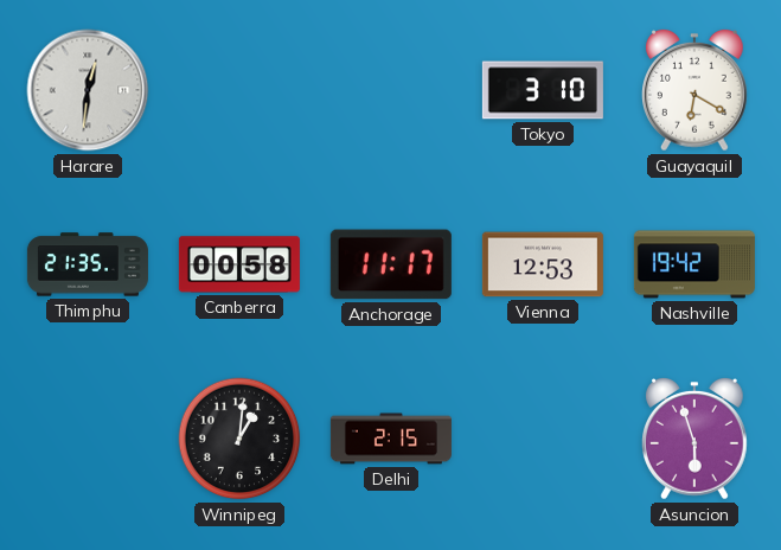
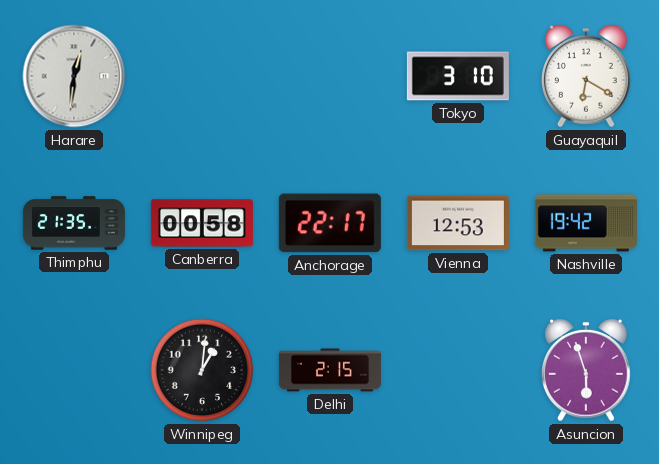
Anchorage: 11:17 -> 22:17
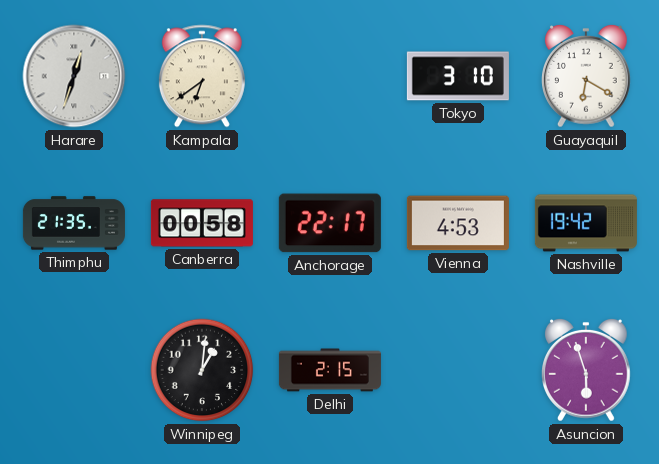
Harare: 12:31 -> 12:33
Kampala: none -> 6:39
Vienna: 12:53 -> 4:53
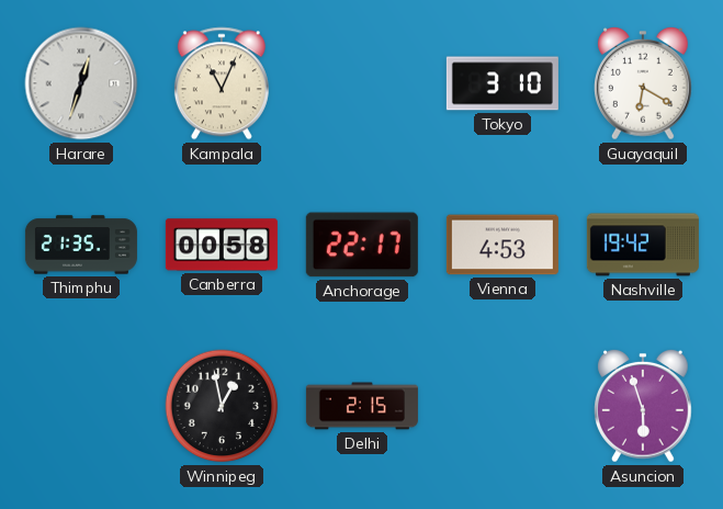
Kampala: 6:39 -> 11:04
Winnipeg: 1:01 -> 12:58
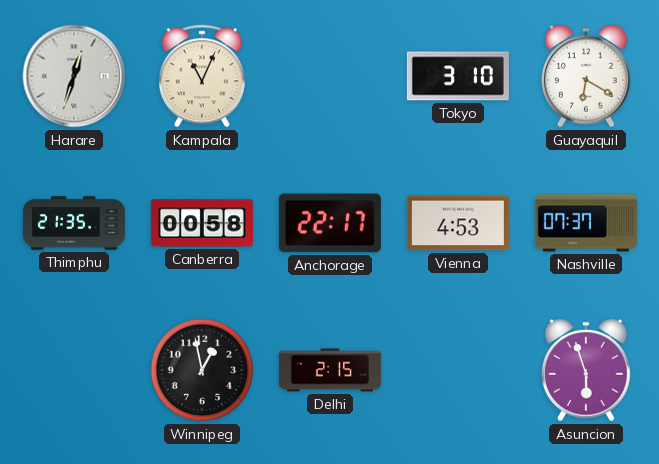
Nashville: 19:42 -> 07:37
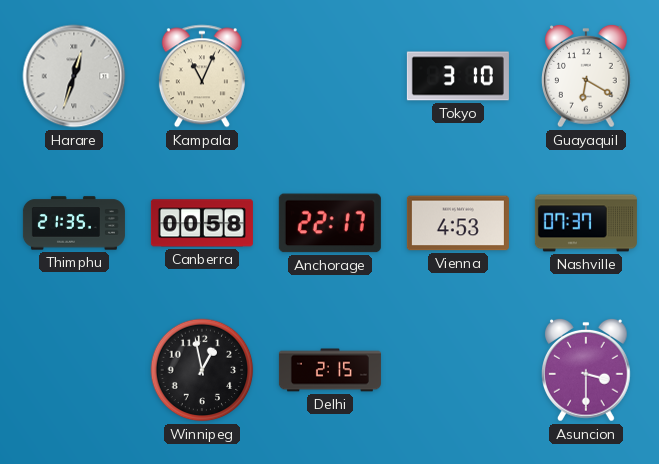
Asuncion: 5:57 -> 3:30
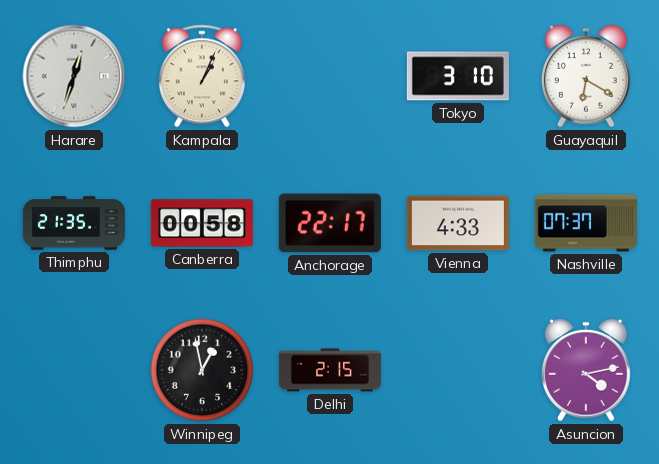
Kampala: 11:04 -> 1:04
Vienna: 4:53 -> 4:33
Asuncion: 3:30 -> 4:13
